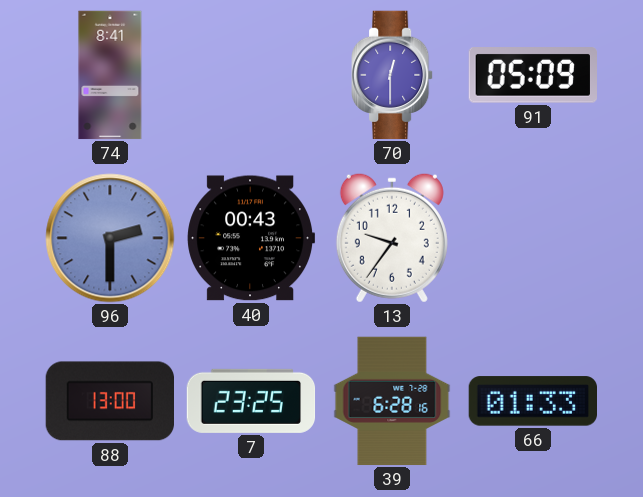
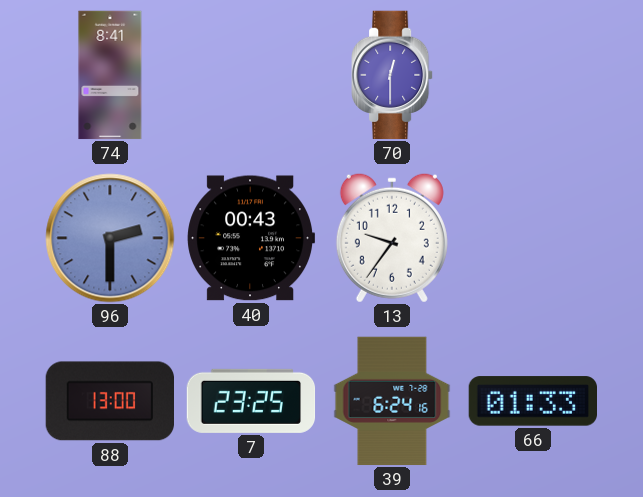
91: 05:09 -> none
39: 6:28 -> 6:24
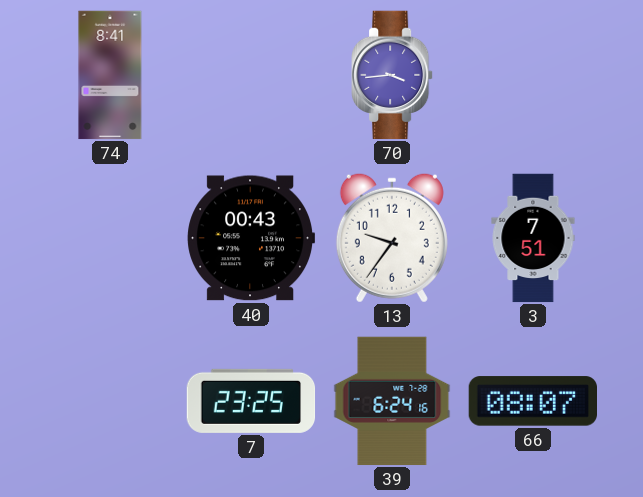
70: 12:30 -> 3:44
96: 2:30 -> none
3: none -> 7:51
88: 13:00 -> none
66: 01:33 -> 08:07
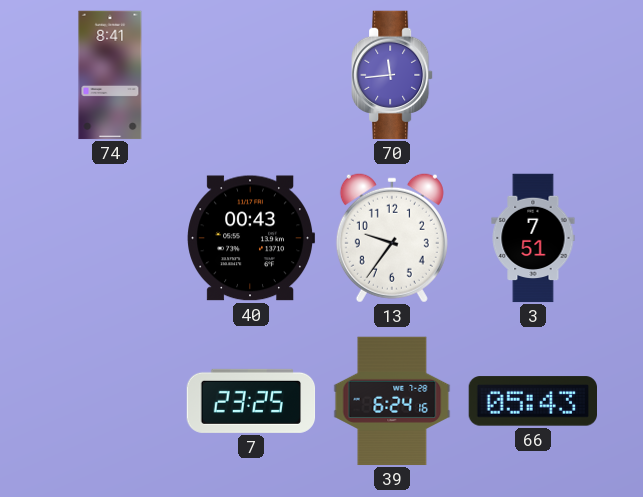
70: 3:44 -> 11:44
66: 08:07 -> 05:43
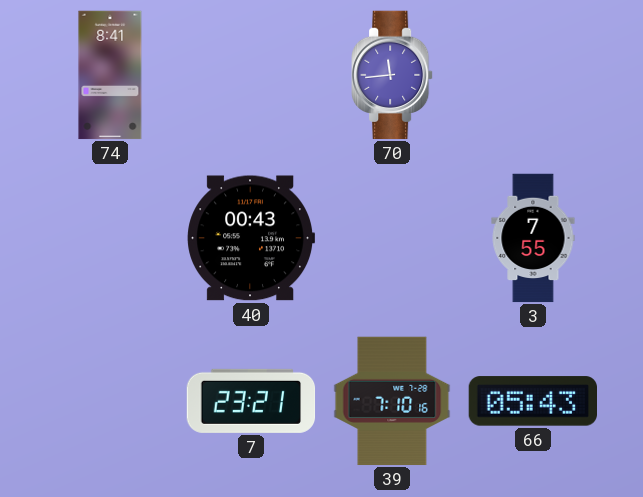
13: 9:36 -> none
3: 7:51 -> 7:55
7: 23:25 -> 23:21
39: 6:24 -> 7:10
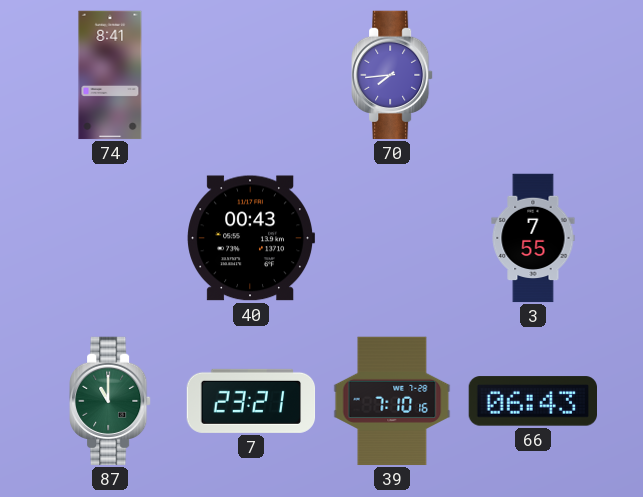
70: 11:44 -> 7:44
87: none -> 11:00
66: 05:43 -> 06:43
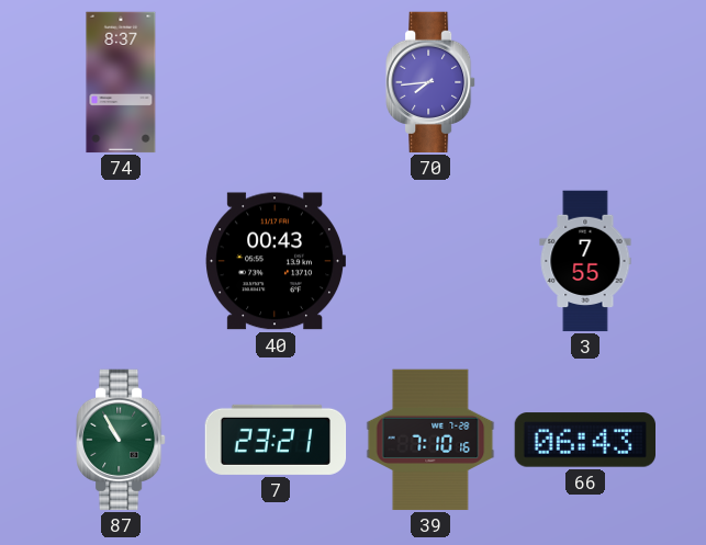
74: 8:41 -> 8:37
87: 11:00 -> 10:55
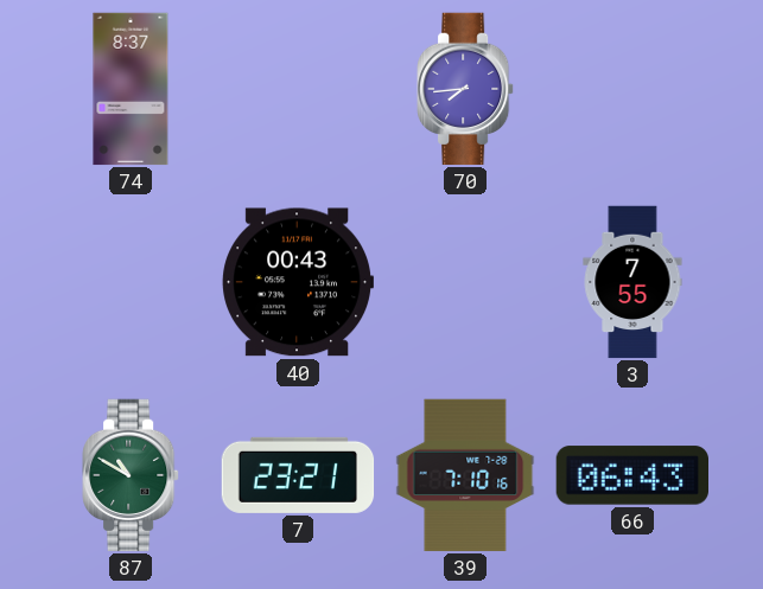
87: 10:55 -> 10:50
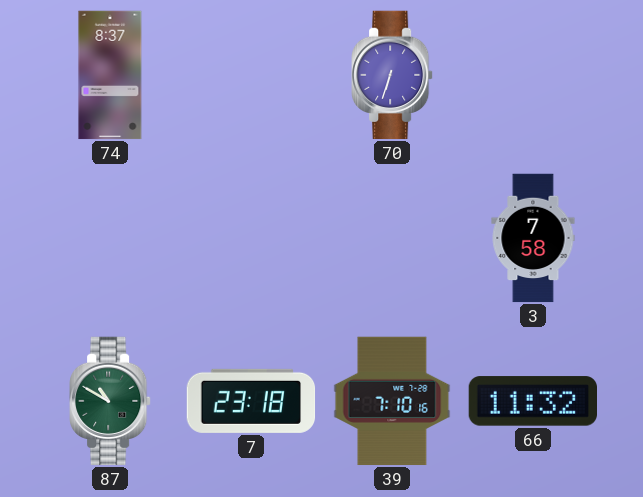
70: 7:44 -> 6:33
40: 00:43 -> none
3: 7:55 -> 7:58
7: 23:21 -> 23:18
66: 06:43 -> 11:32
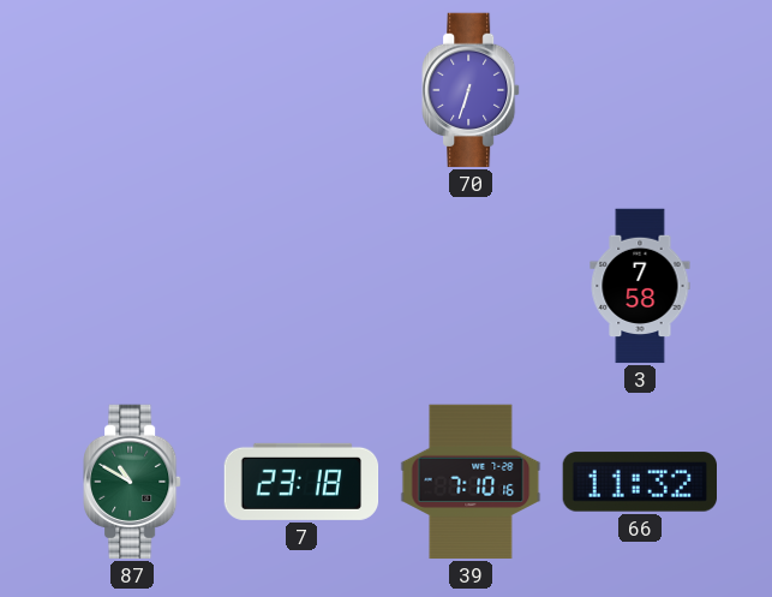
74: 8:37 -> none
